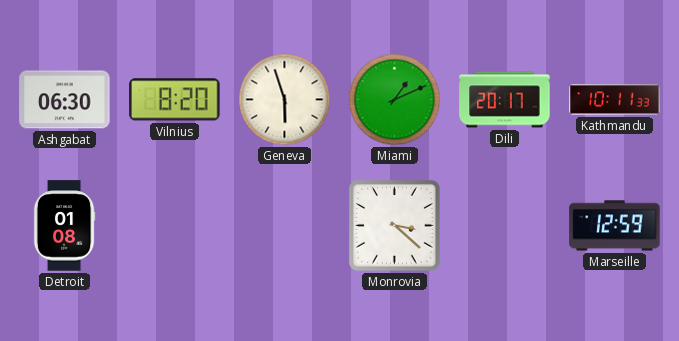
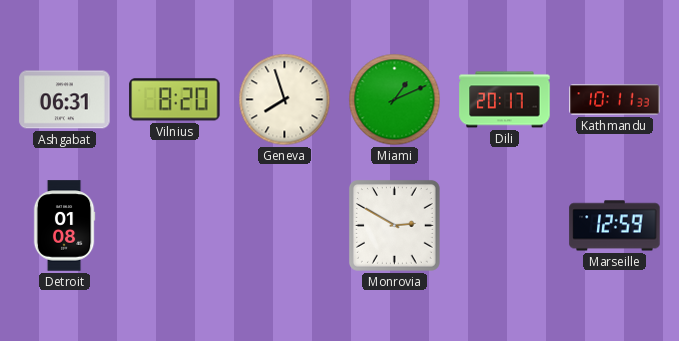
Ashgabat: 06:30 -> 06:31
Geneva: 5:57 -> 7:57
Monrovia: 3:22 -> 2:50
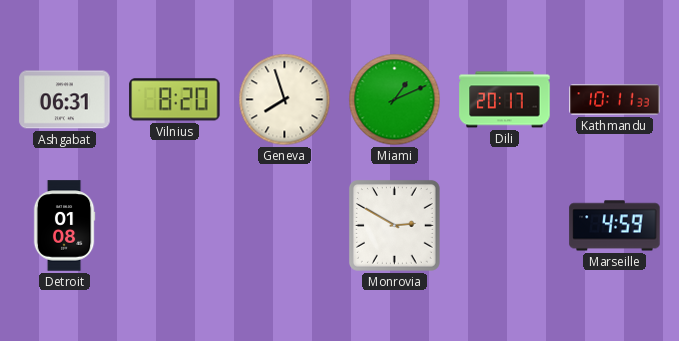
Marseille: 12:59 -> 4:59
